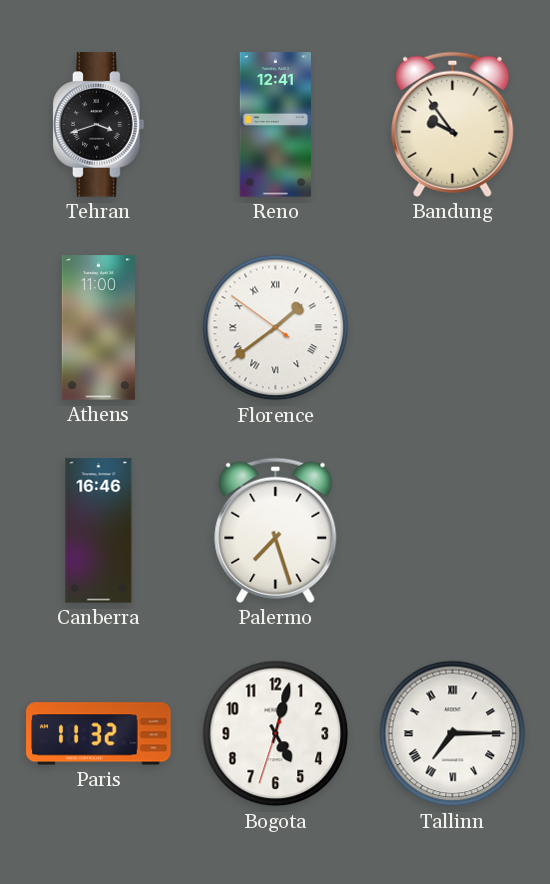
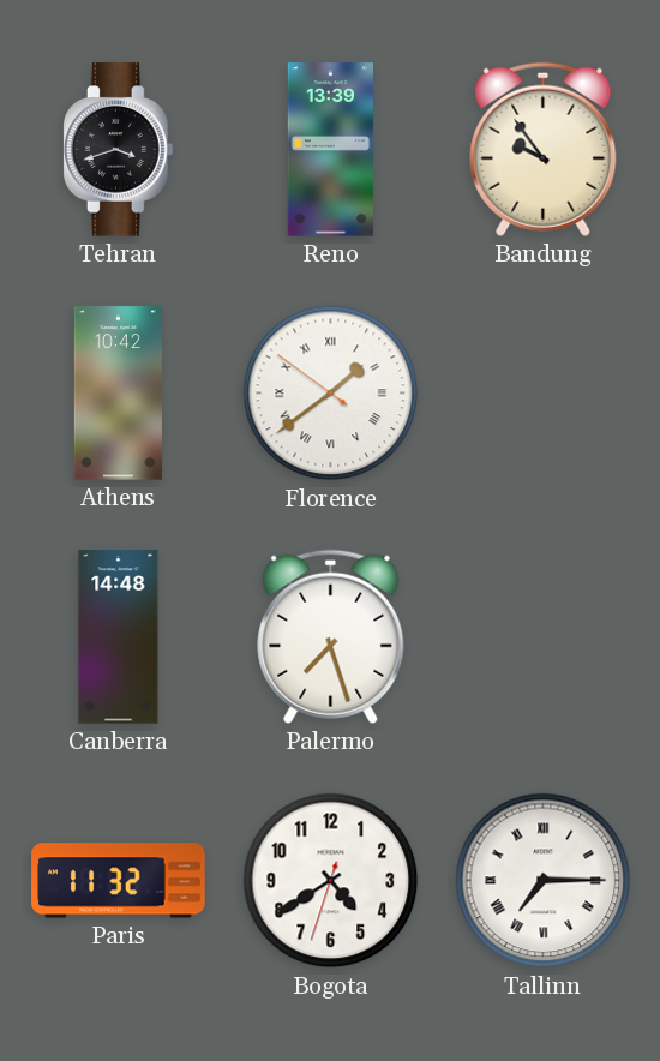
Reno: 12:41 -> 13:39
Athens: 11:00 -> 10:42
Canberra: 16:46 -> 14:48
Bogota: 5:02 -> 4:39
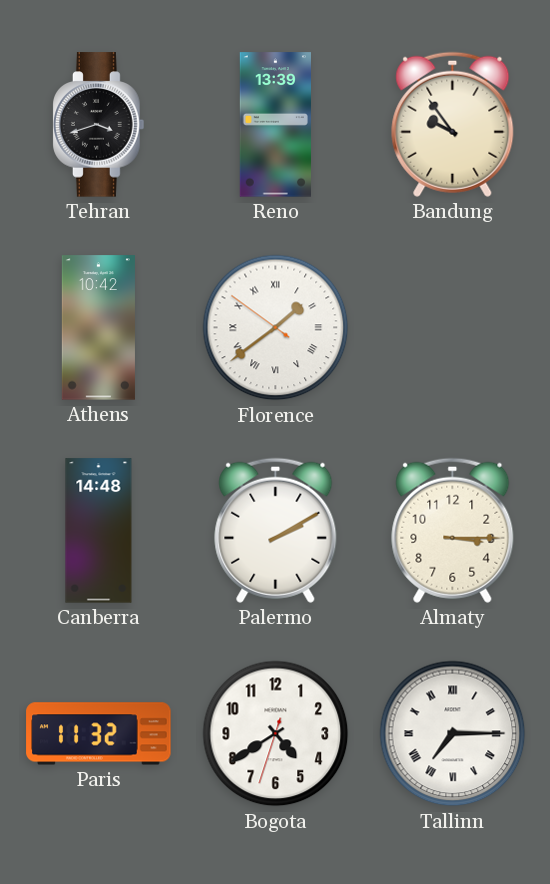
Palermo: 7:27 -> 2:10
Almaty: none -> 3:15
